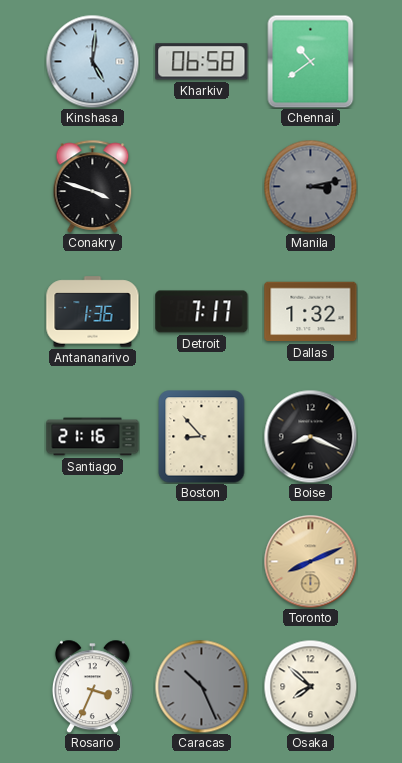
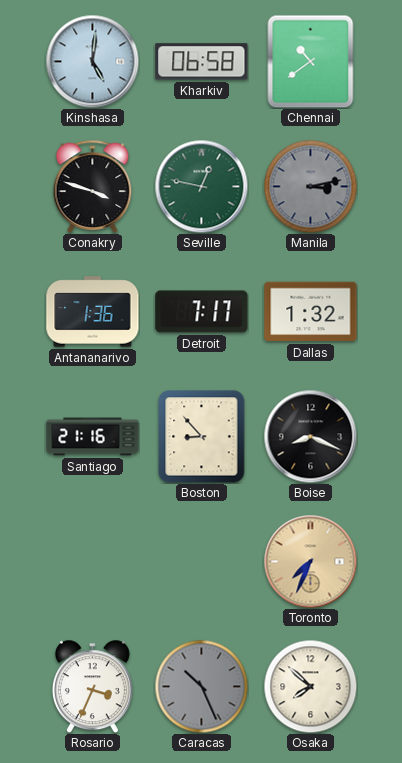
Seville: none -> 12:47
Toronto: 8:11 -> 7:34
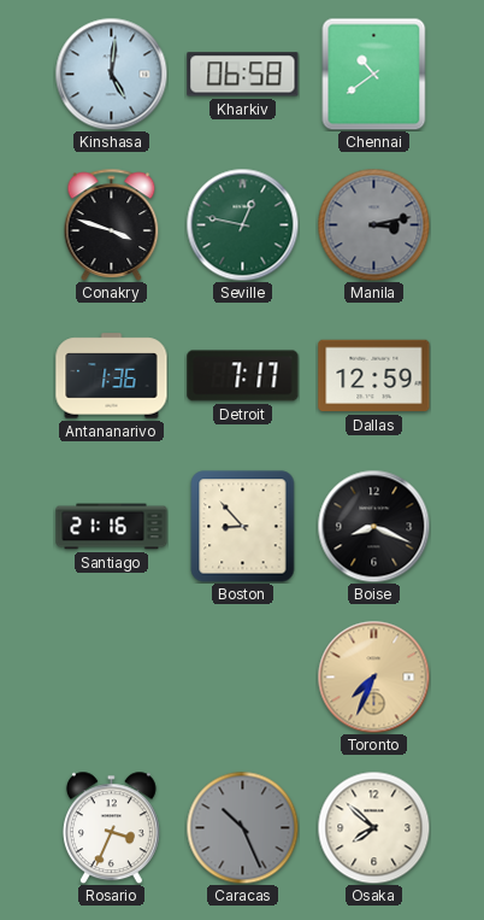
Dallas: 1:32 -> 12:59
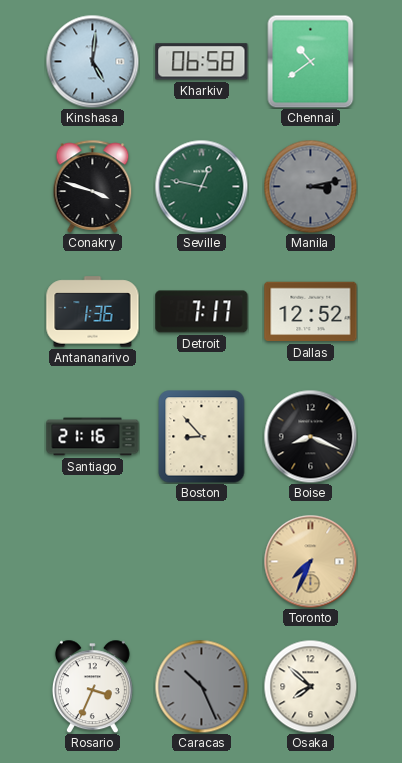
Dallas: 12:59 -> 12:52
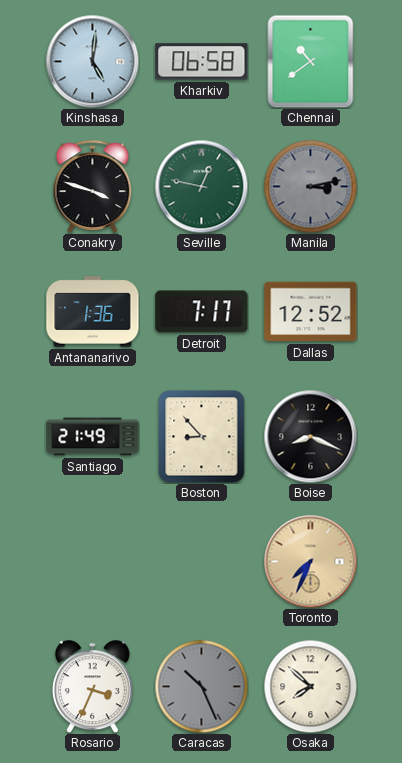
Santiago: 21:16 -> 21:49
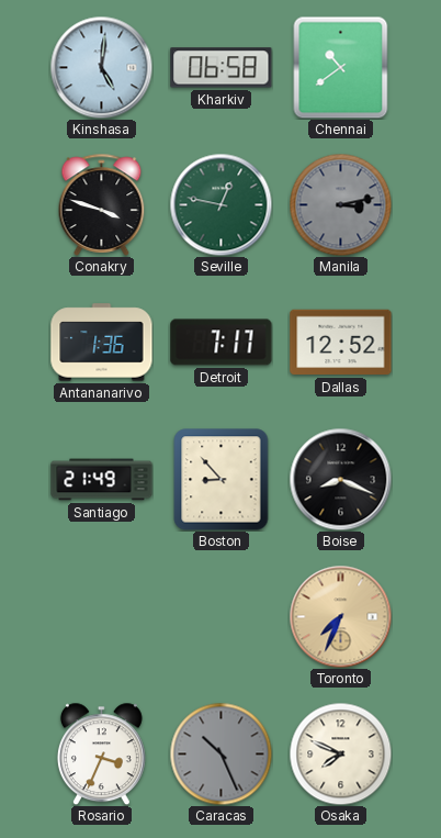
Osaka: 7:52 -> 7:49
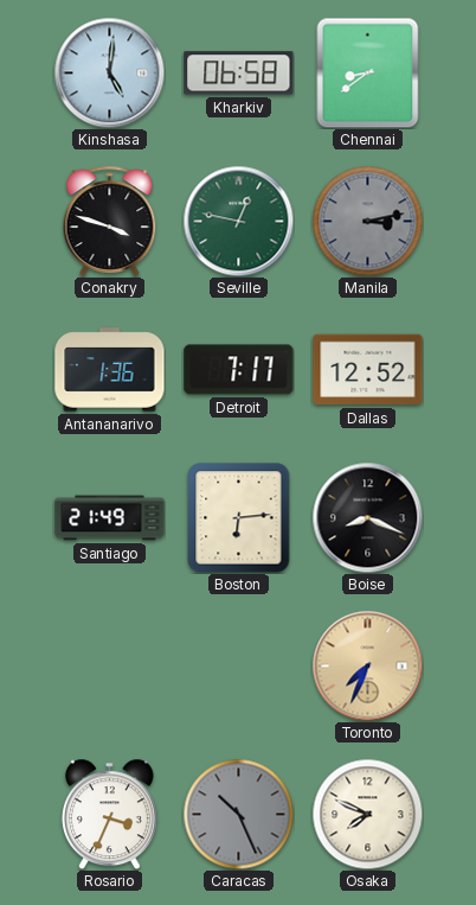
Chennai: 10:39 -> 8:39
Boston: 8:53 -> 6:14
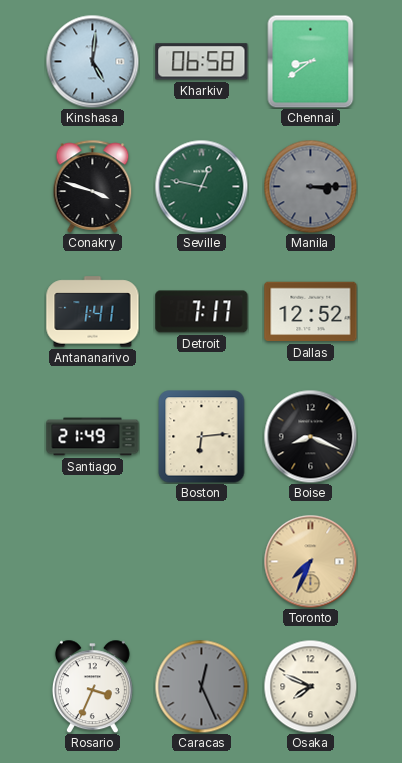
Manila: 3:13 -> 3:15
Antananarivo: 1:36 -> 1:41
Caracas: 10:26 -> 12:26
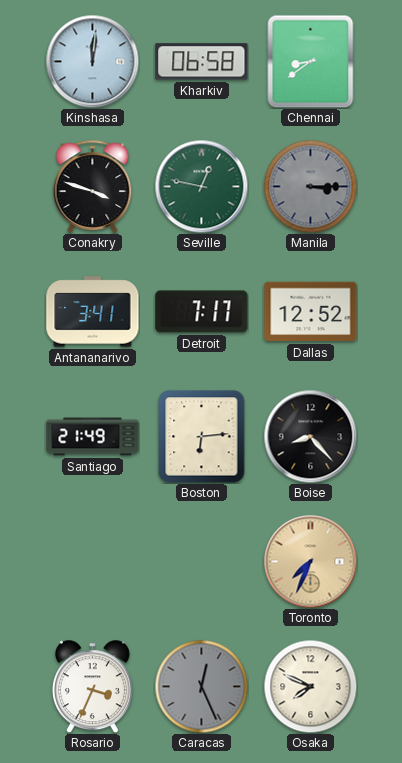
Kinshasa: 5:01 -> 12:01
Antananarivo: 1:41 -> 3:41
Boise: 8:19 -> 8:23
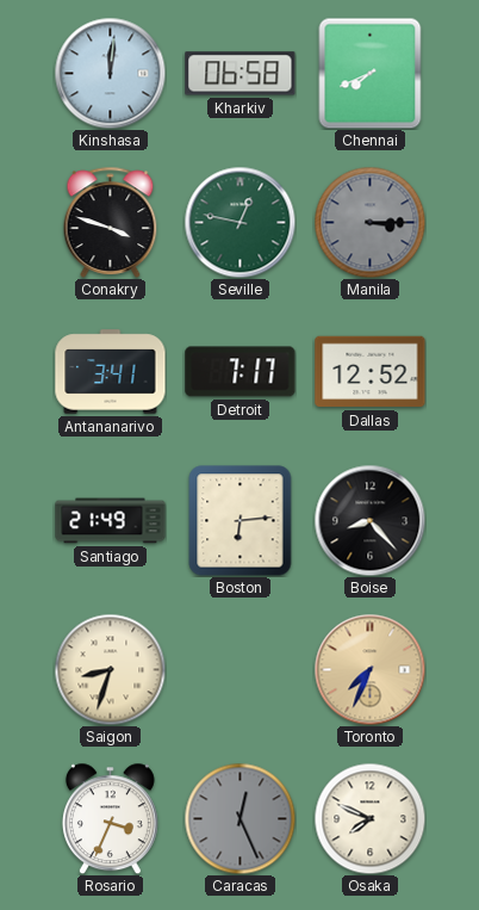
Chennai: 8:39 -> 7:41
Saigon: none -> 8:33
